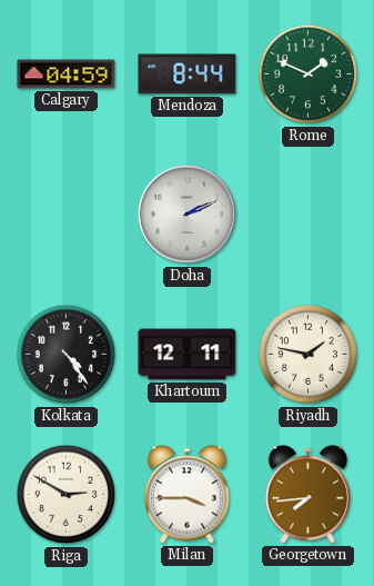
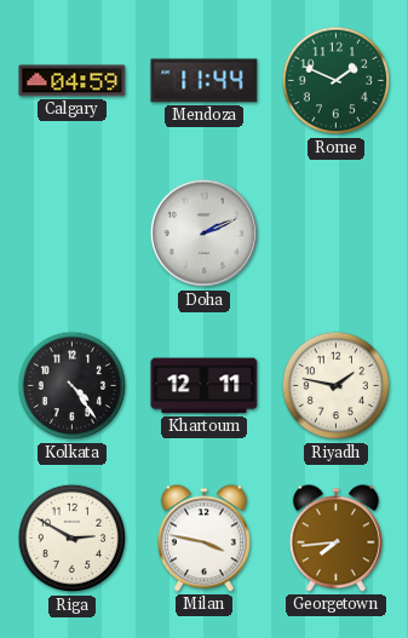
Mendoza: 8:44 -> 11:44
Milan: 3:45 -> 3:47
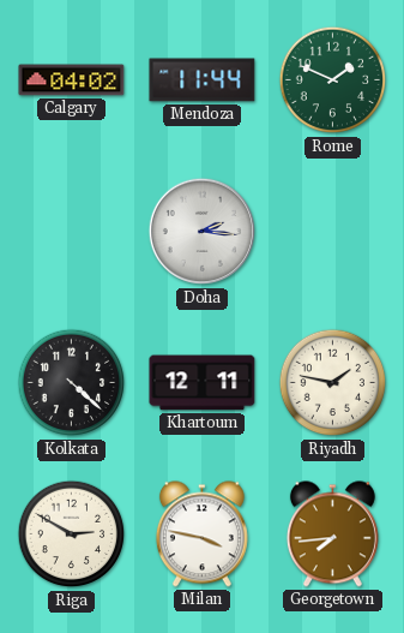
Calgary: 04:59 -> 04:02
Doha: 2:11 -> 2:16
Kolkata: 4:24 -> 4:22
